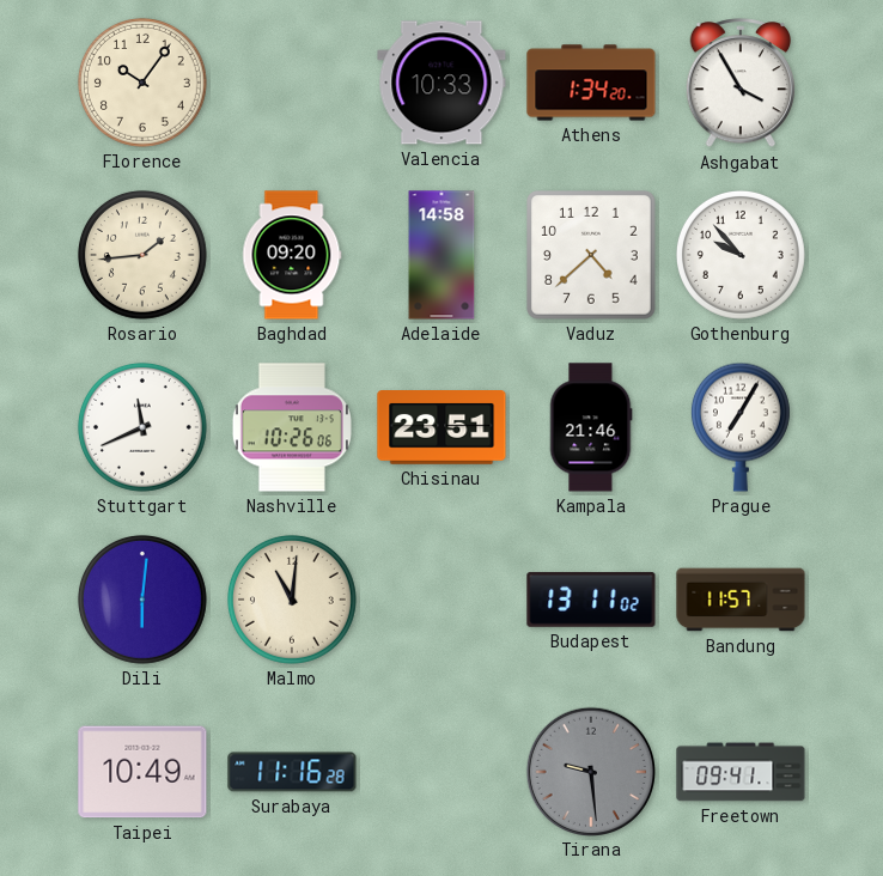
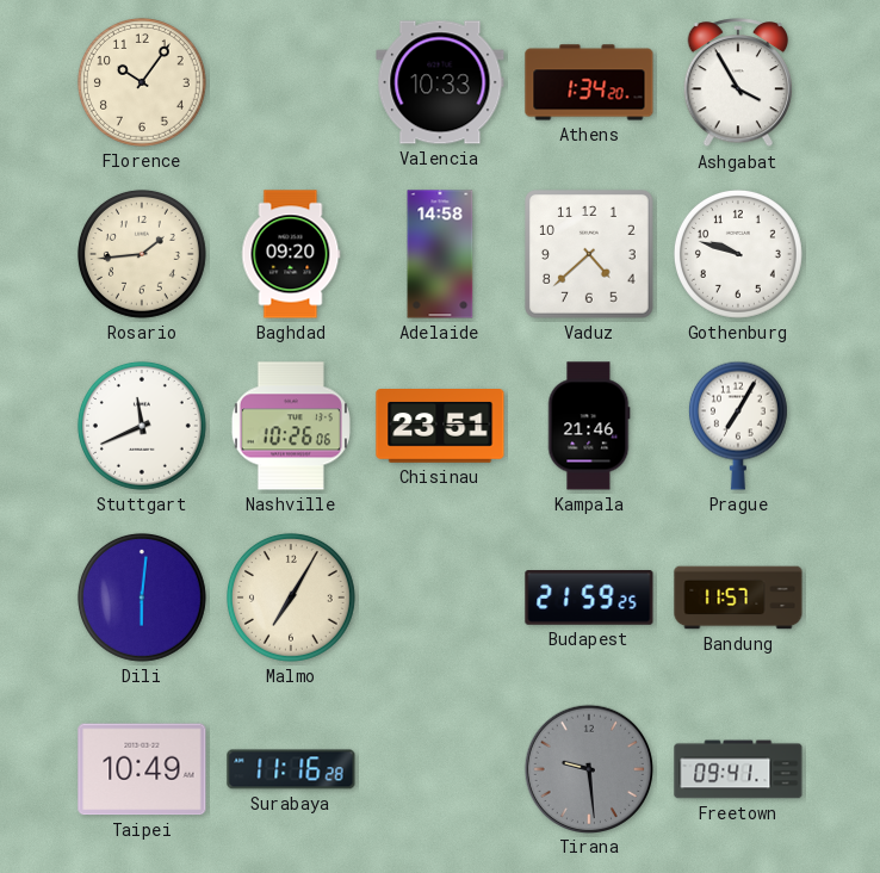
Gothenburg: 9:53 -> 9:48
Malmo: 11:01 -> 7:05
Budapest: 13:11 -> 21:59
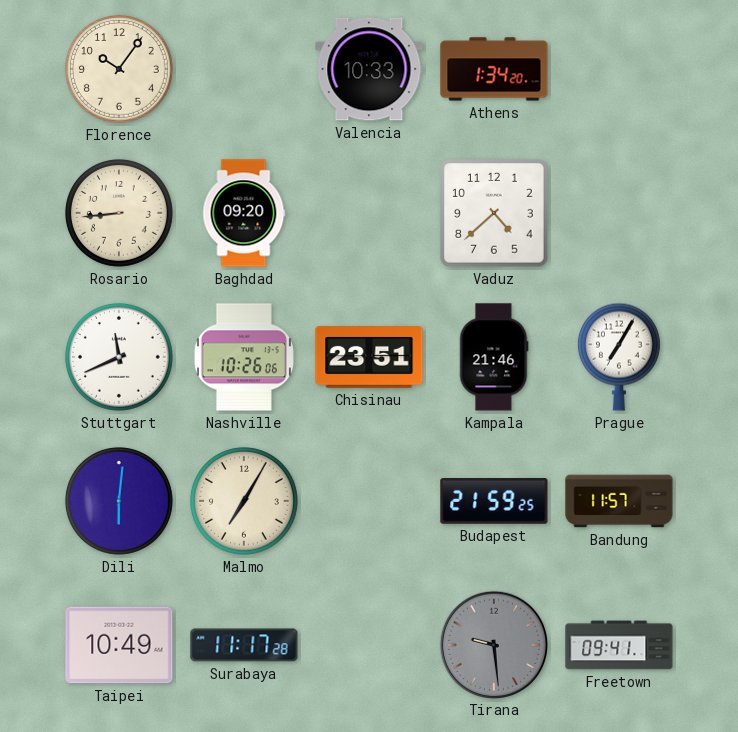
Ashgabat: 3:55 -> none
Rosario: 1:44 -> 8:44
Adelaide: 14:58 -> none
Gothenburg: 9:48 -> none
Surabaya: 11:16 -> 11:17
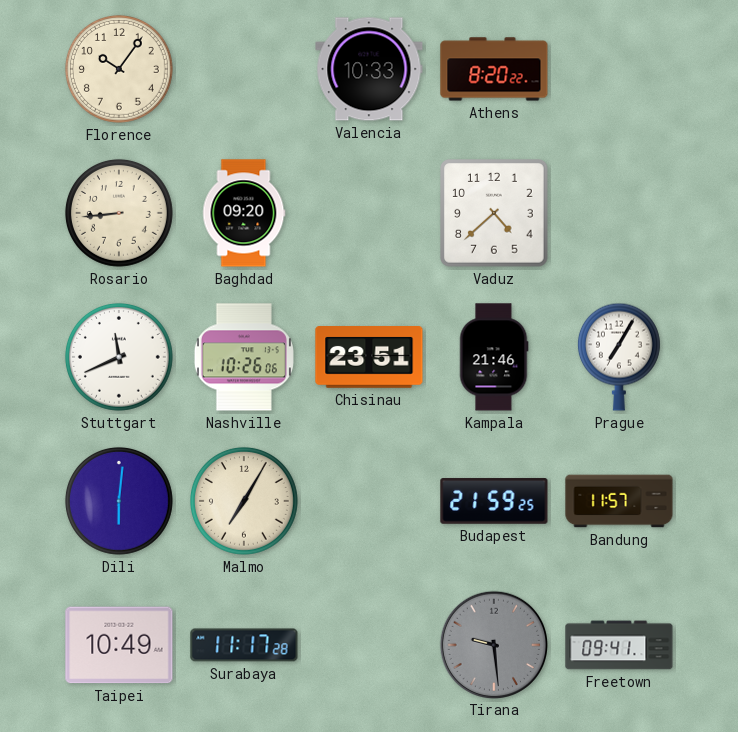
Athens: 1:34 -> 8:20
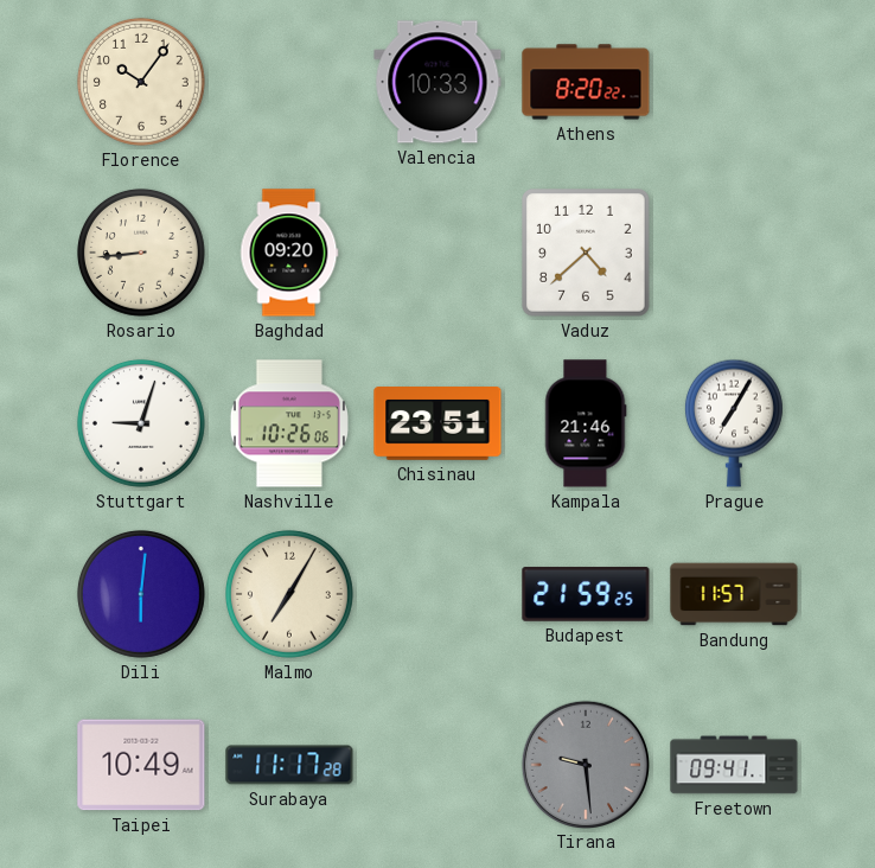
Stuttgart: 11:41 -> 9:03
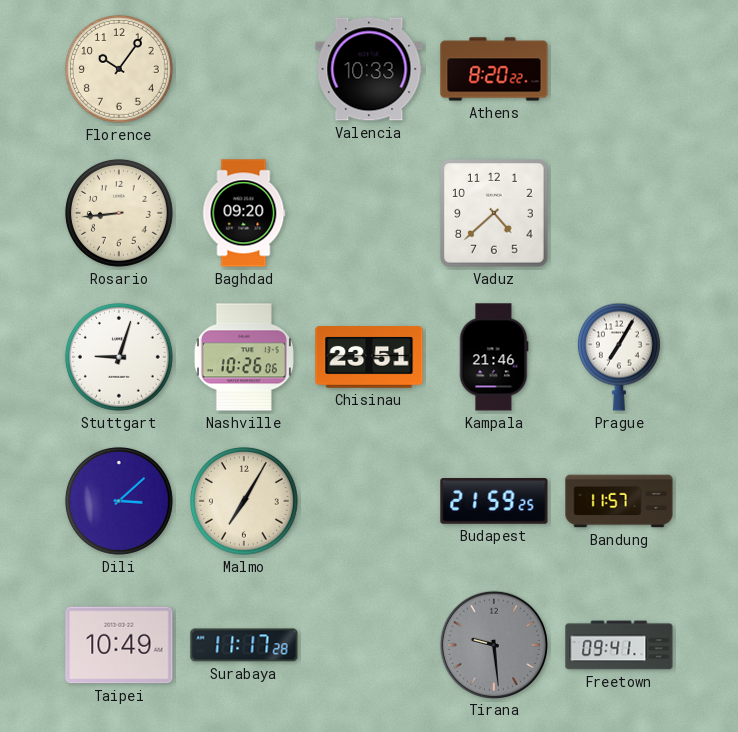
Dili: 6:01 -> 3:08
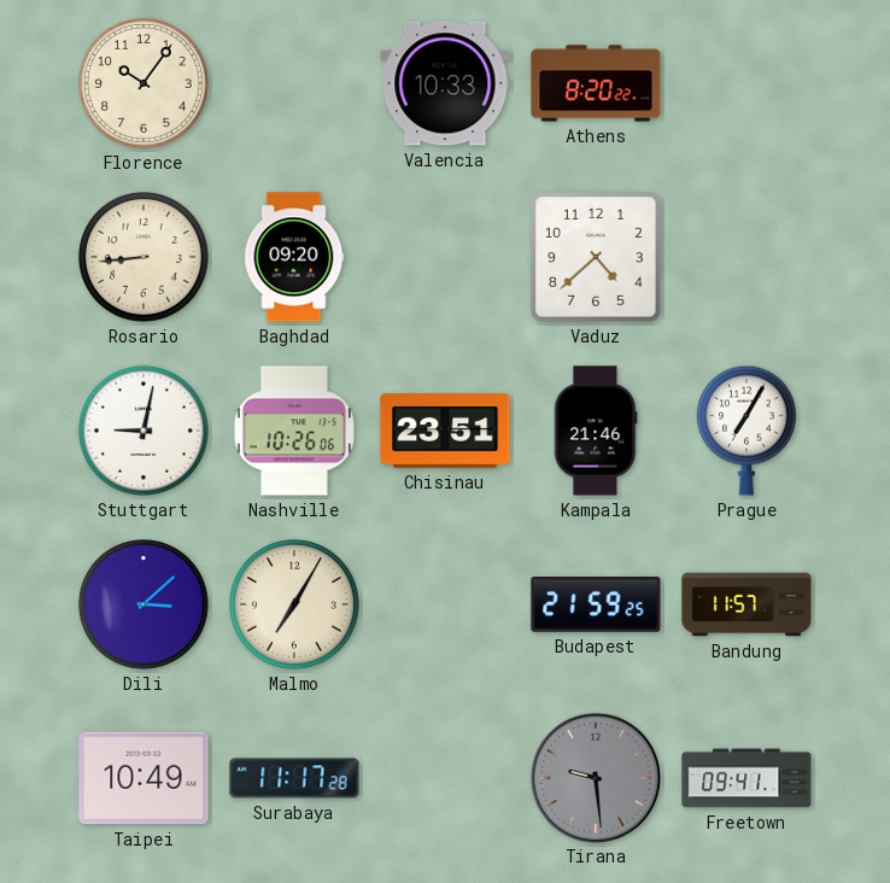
Stuttgart: 9:03 -> 9:02
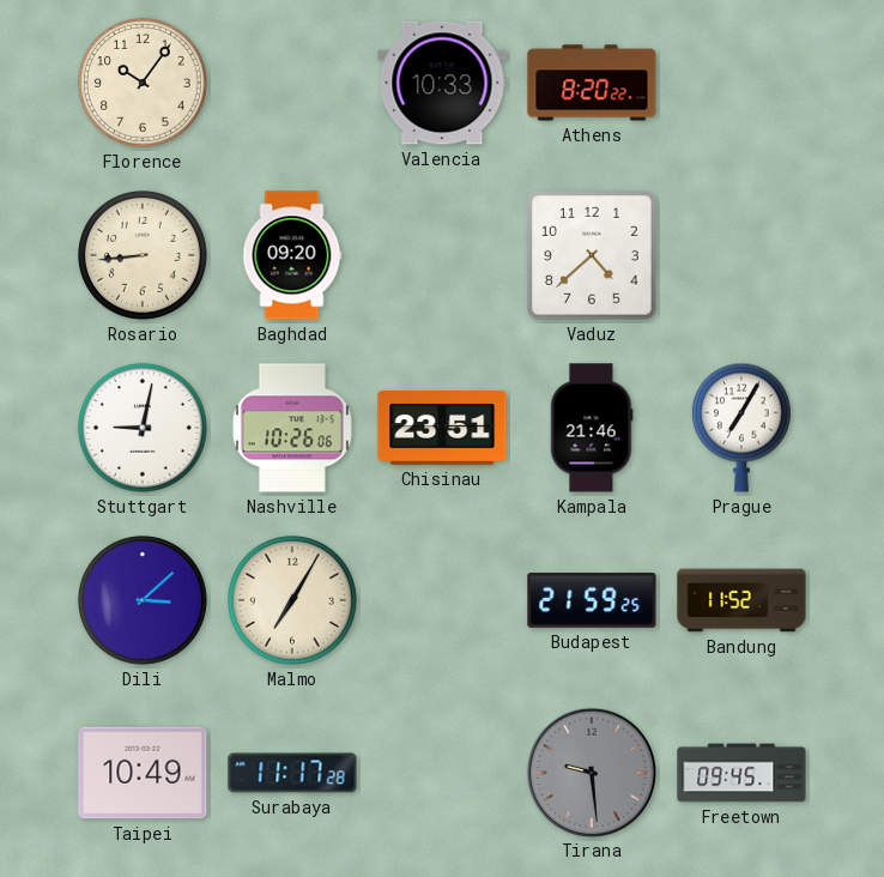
Bandung: 11:57 -> 11:52
Freetown: 09:41 -> 09:45
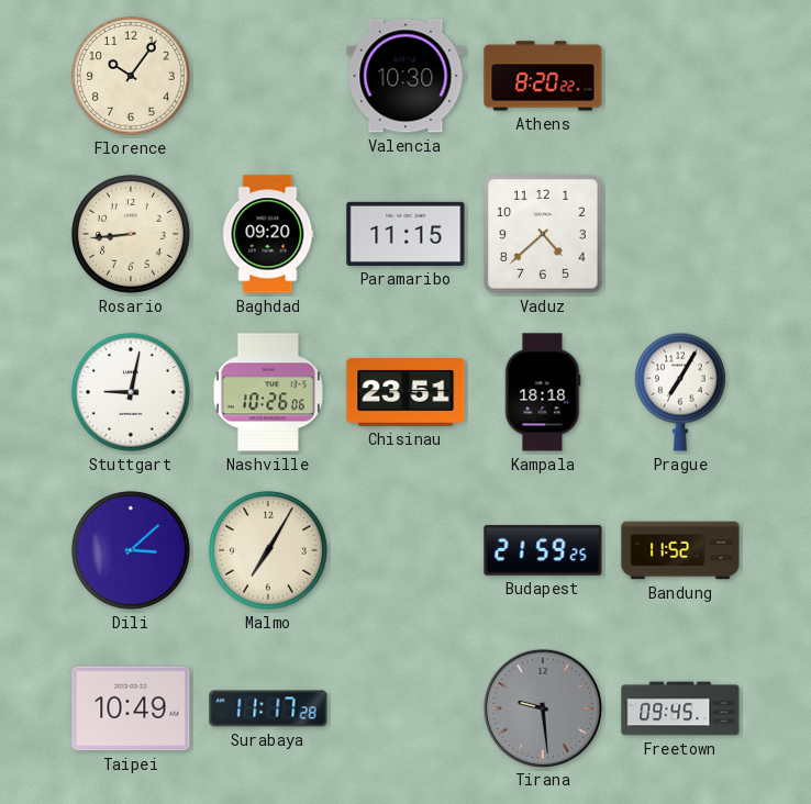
Valencia: 10:33 -> 10:30
Paramaribo: none -> 11:15
Kampala: 21:46 -> 18:18
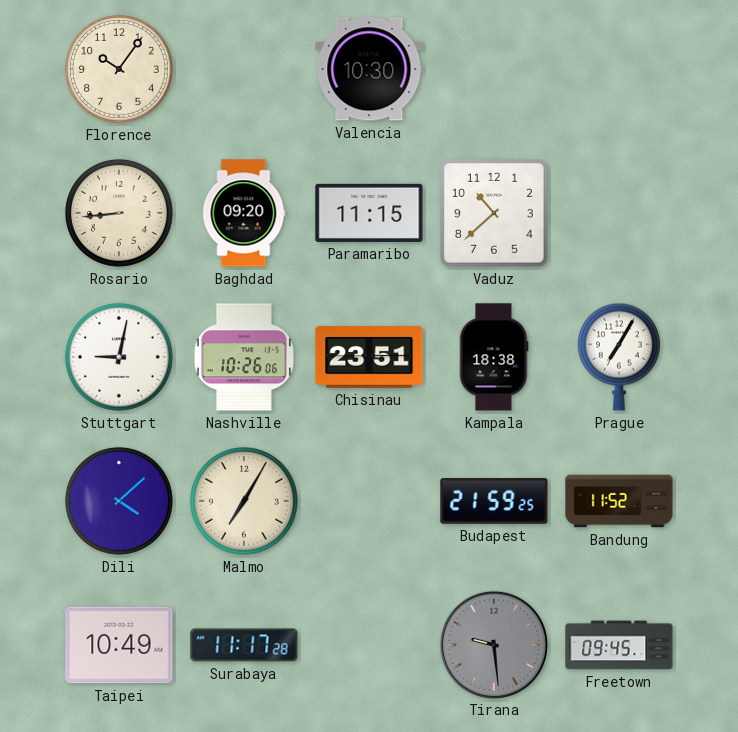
Athens: 8:20 -> none
Vaduz: 4:38 -> 10:38
Kampala: 18:18 -> 18:38
Dili: 3:08 -> 4:08
